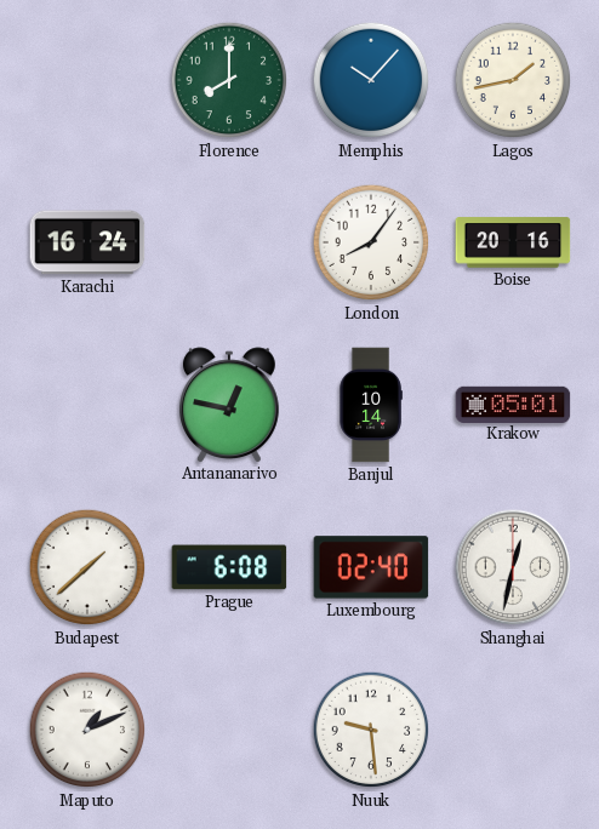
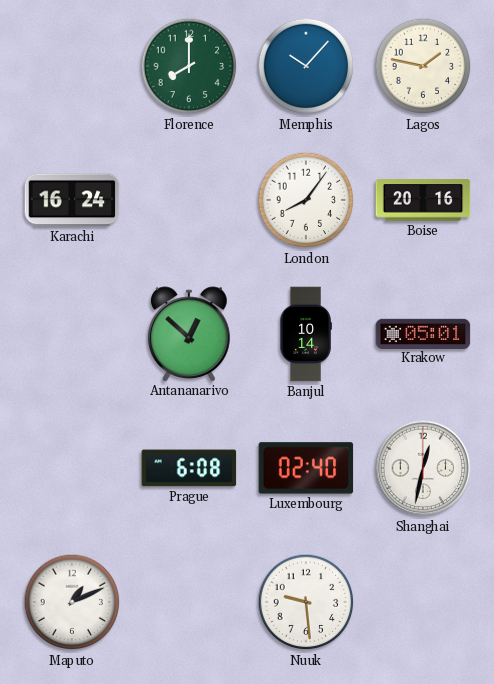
Lagos: 1:43 -> 1:47
Antananarivo: 12:47 -> 12:52
Budapest: 1:38 -> none
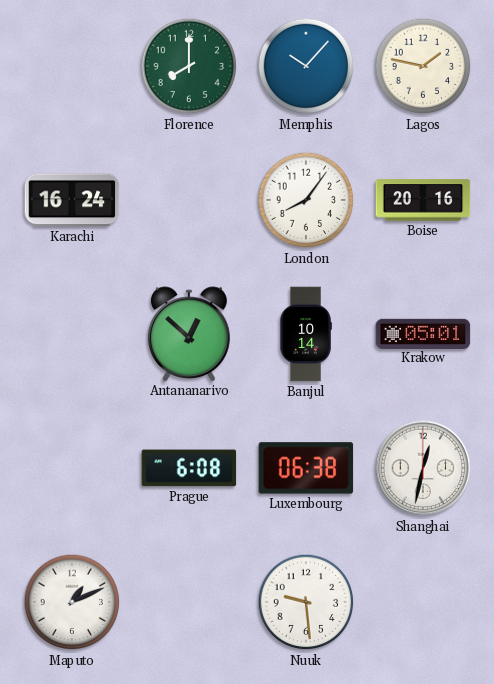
Luxembourg: 02:40 -> 06:38
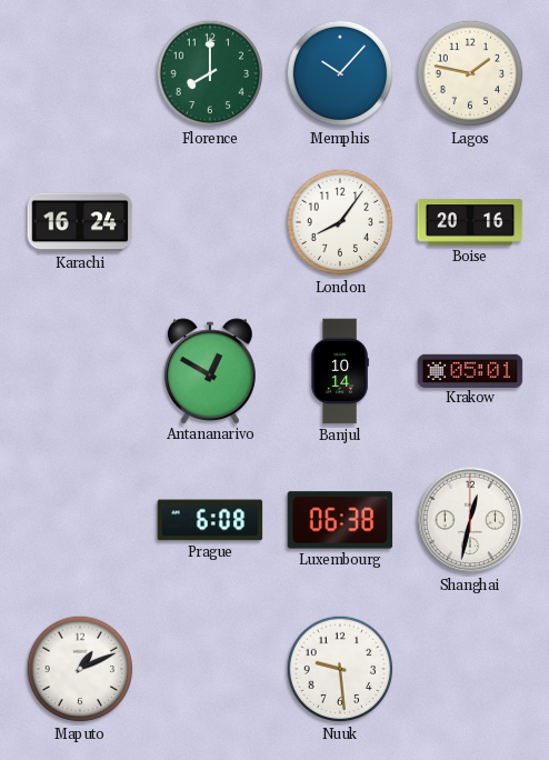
Antananarivo: 12:52 -> 12:50
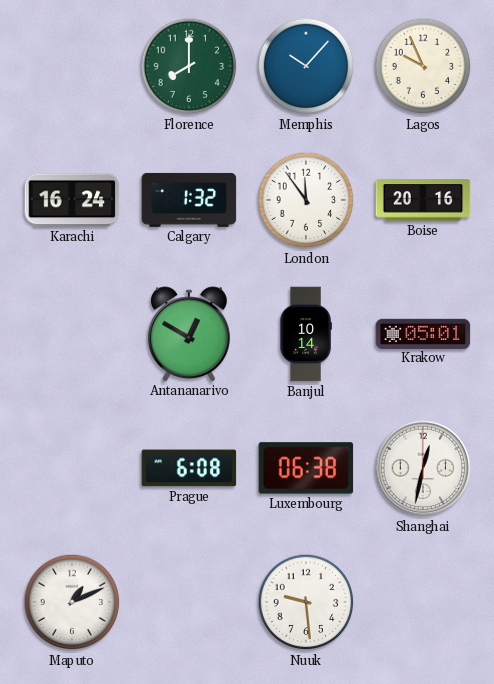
Lagos: 1:47 -> 9:56
Calgary: none -> 1:32
London: 8:06 -> 11:54
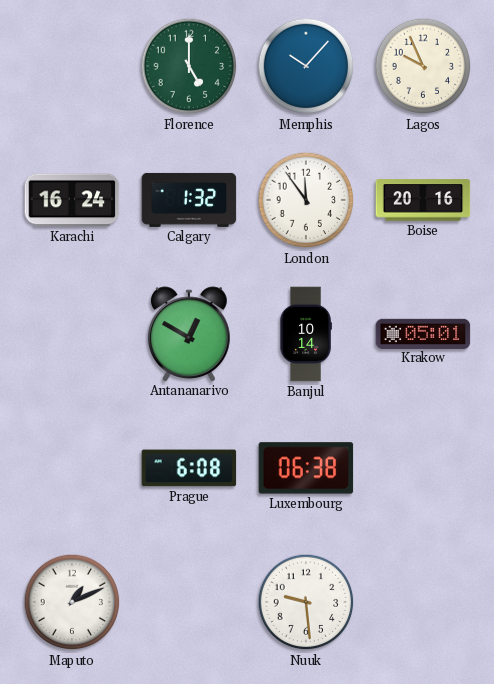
Florence: 8:00 -> 5:00
Shanghai: 12:32 -> none
